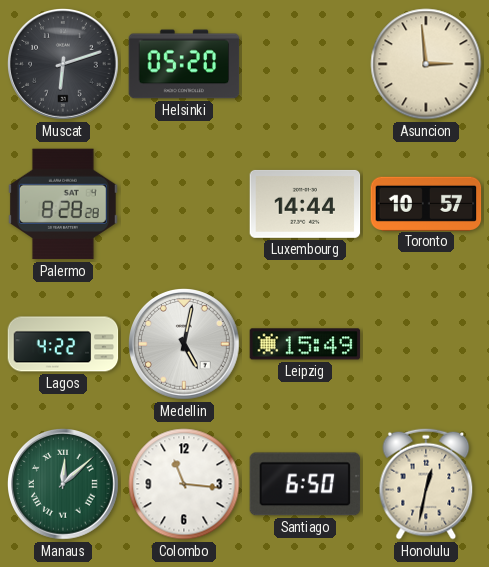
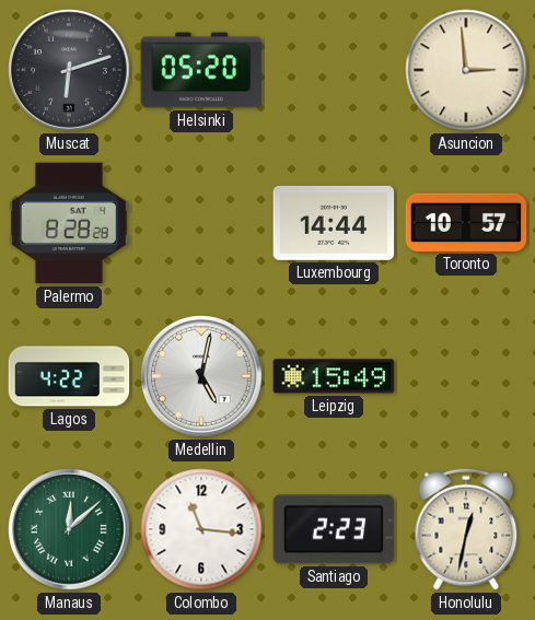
Santiago: 6:50 -> 2:23
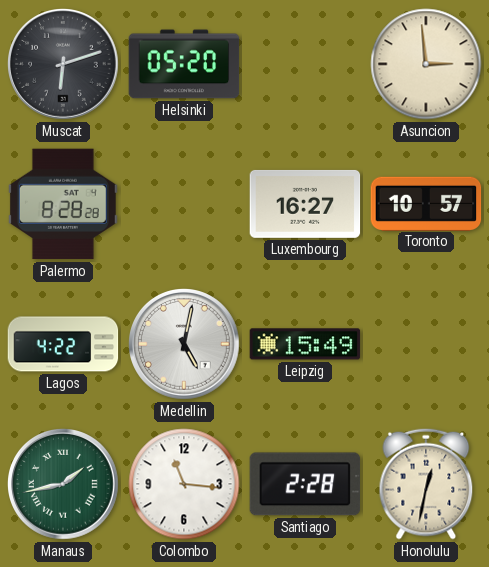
Luxembourg: 14:44 -> 16:27
Manaus: 12:08 -> 1:43
Santiago: 2:23 -> 2:28
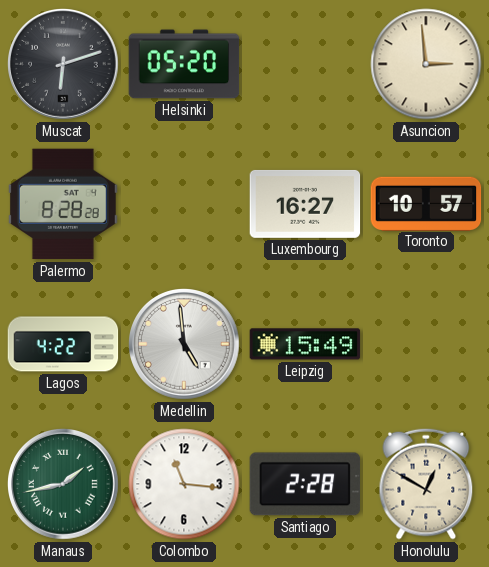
Medellin: 5:02 -> 4:59
Honolulu: 12:32 -> 12:50
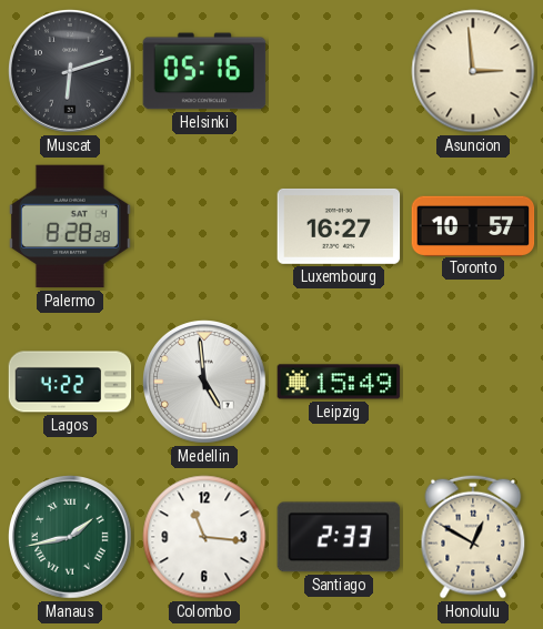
Helsinki: 05:20 -> 05:16
Santiago: 2:28 -> 2:33
